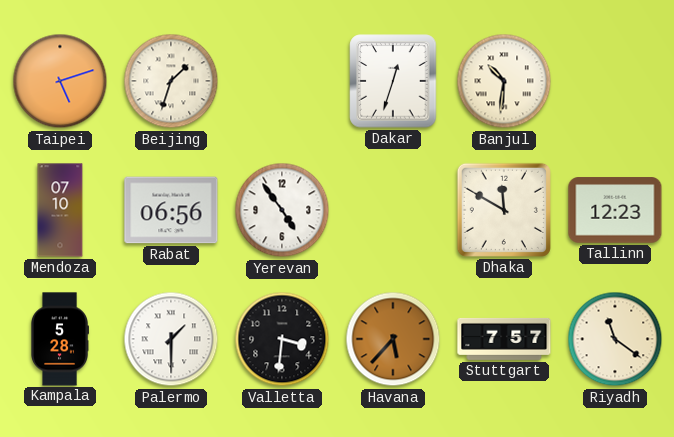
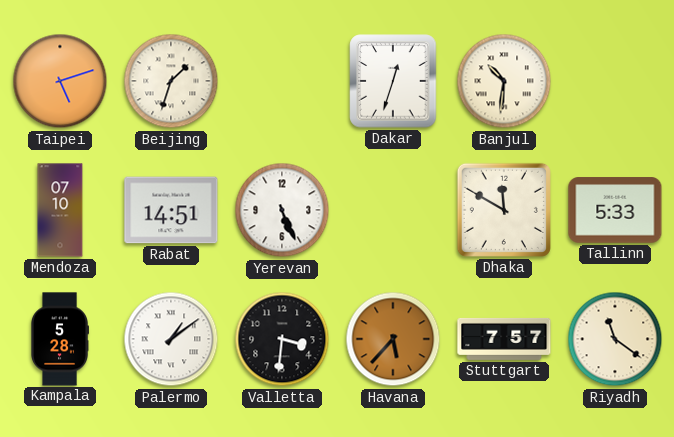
Rabat: 06:56 -> 14:51
Yerevan: 4:54 -> 5:26
Tallinn: 12:23 -> 5:33
Palermo: 1:30 -> 1:09
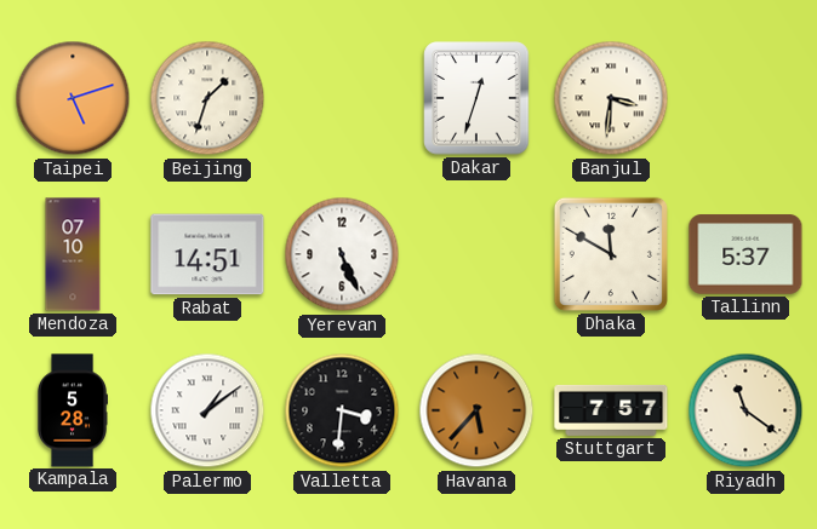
Banjul: 10:31 -> 3:31
Tallinn: 5:33 -> 5:37
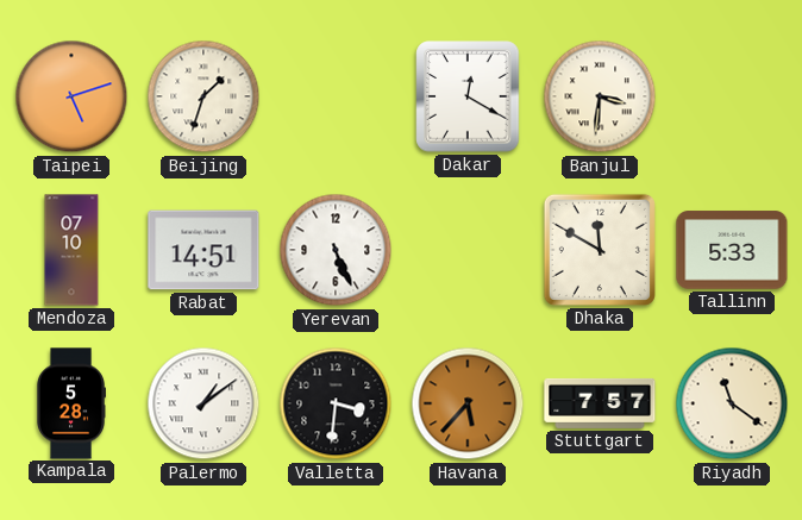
Dakar: 12:33 -> 12:20
Tallinn: 5:37 -> 5:33
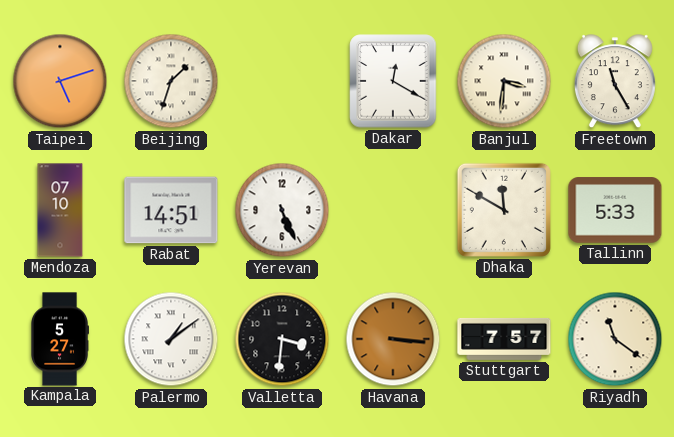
Freetown: none -> 11:25
Kampala: 5:28 -> 5:27
Havana: 5:37 -> 3:16
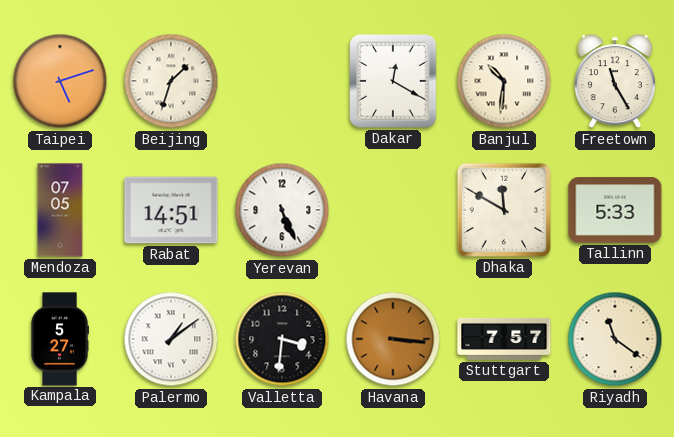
Banjul: 3:31 -> 10:31
Mendoza: 07:10 -> 07:05
